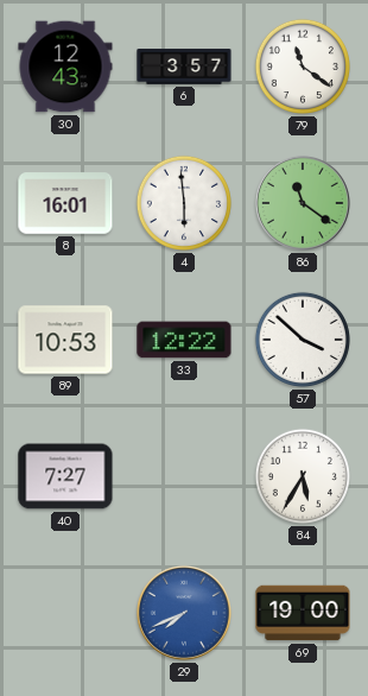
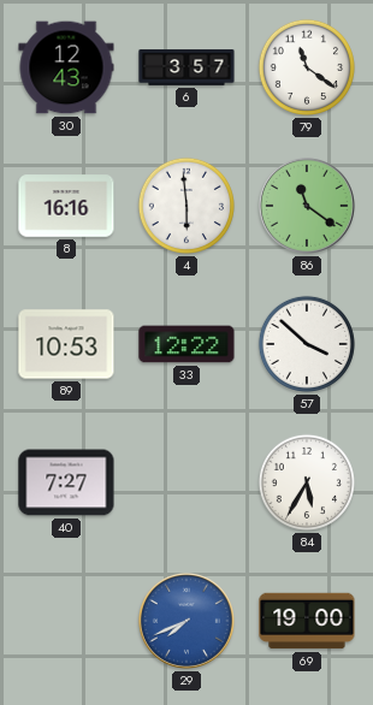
8: 16:01 -> 16:16
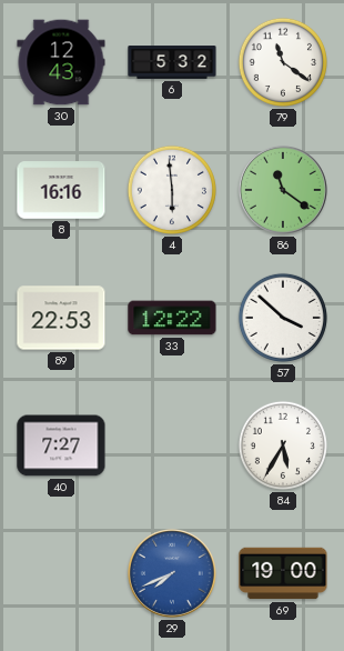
6: 3:57 -> 5:32
89: 10:53 -> 22:53
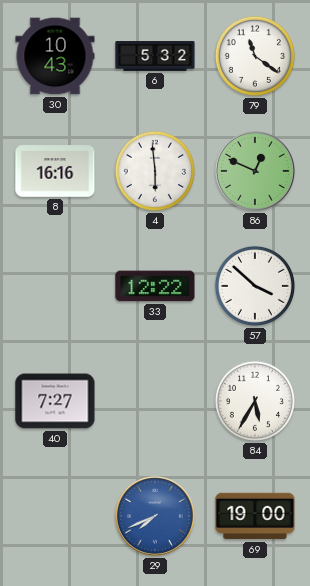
30: 12:43 -> 10:43
86: 11:21 -> 12:49
89: 22:53 -> none
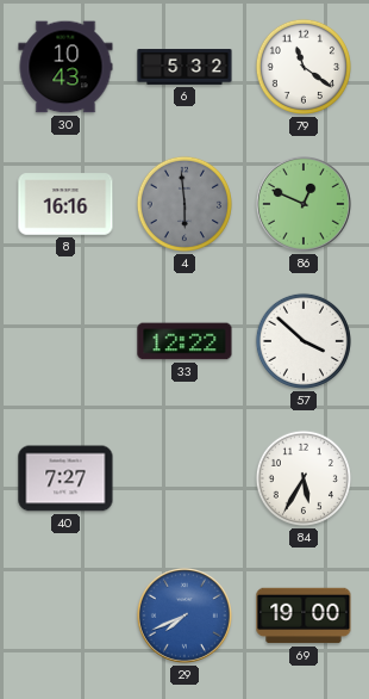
4 dial: white -> grey
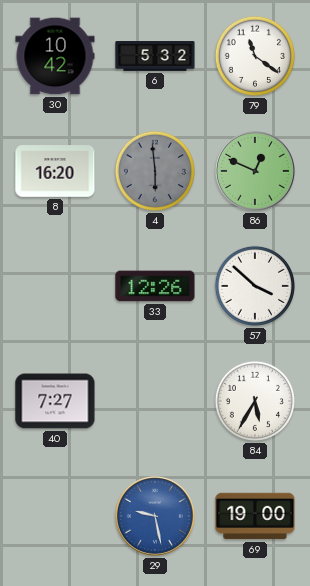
30: 10:43 -> 10:42
8: 16:16 -> 16:20
33: 12:22 -> 12:26
29: 7:41 -> 9:28
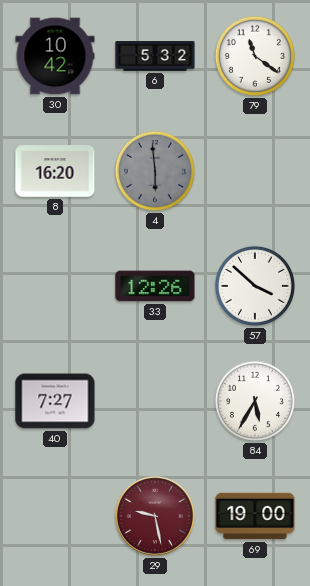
86: 12:49 -> none
29 dial: blue -> burgundy
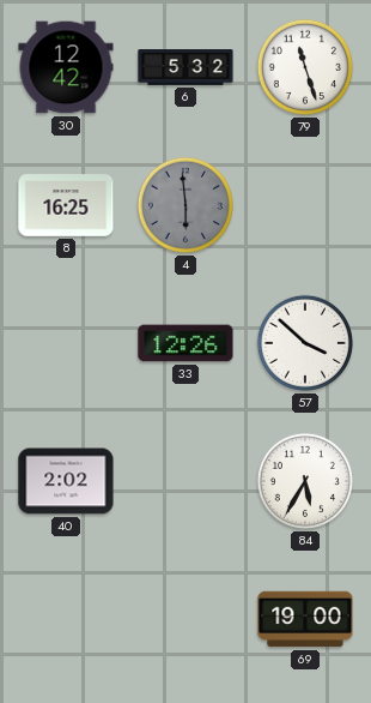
30: 10:42 -> 12:42
79: 11:21 -> 11:27
8: 16:20 -> 16:25
40: 7:27 -> 2:02
29: 9:28 -> none
